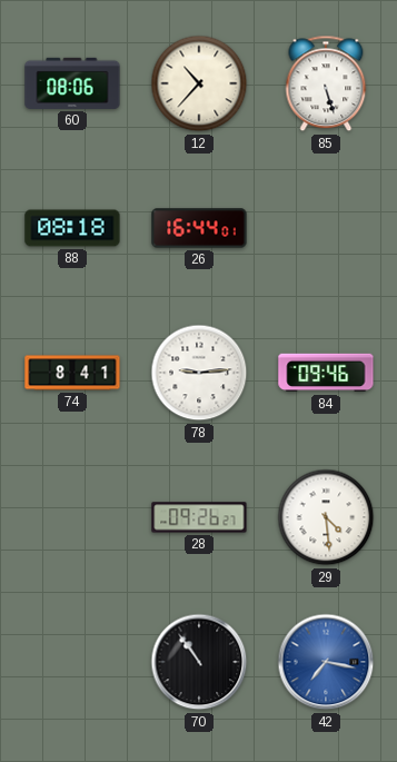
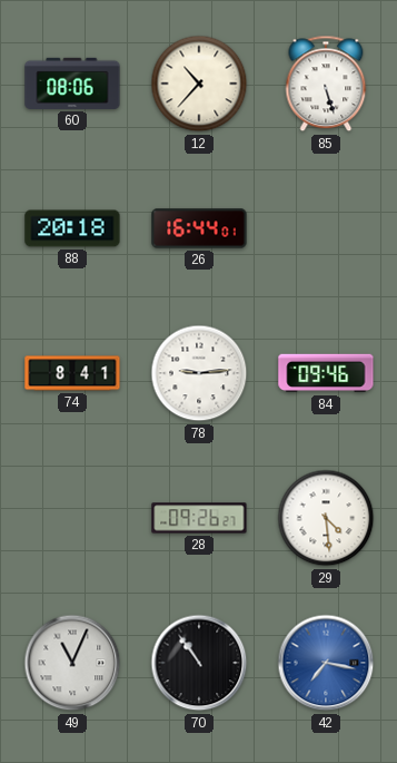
88: 08:18 -> 20:18
49: none -> 11:04
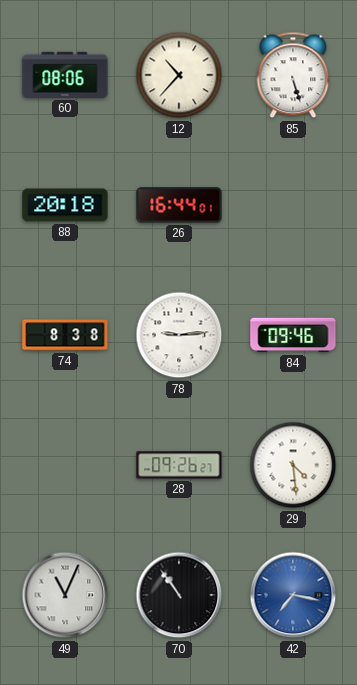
74: 8:41 -> 8:38
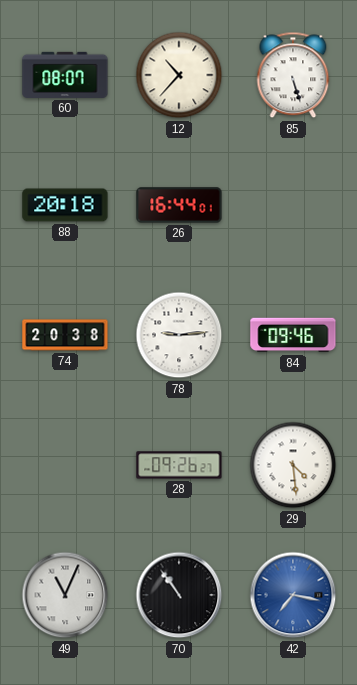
60: 08:06 -> 08:07
74: 8:38 -> 20:38
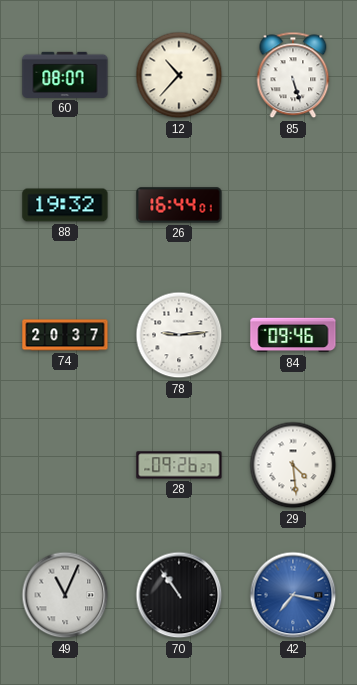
88: 20:18 -> 19:32
74: 20:38 -> 20:37
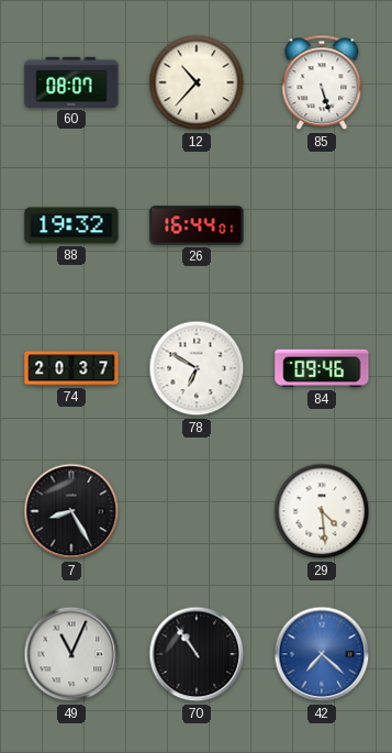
78: 9:14 -> 6:50
7: none -> 8:25
28: 09:26 -> none
42: 7:17 -> 7:22
